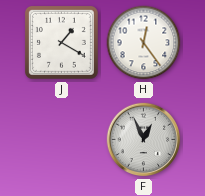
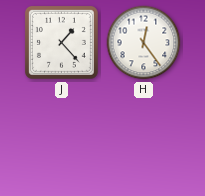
J: 1:20 -> 1:23
F: 12:56 -> none
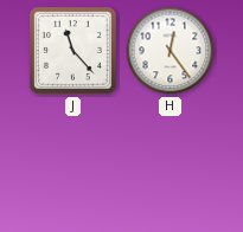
J: 1:23 -> 11:23
